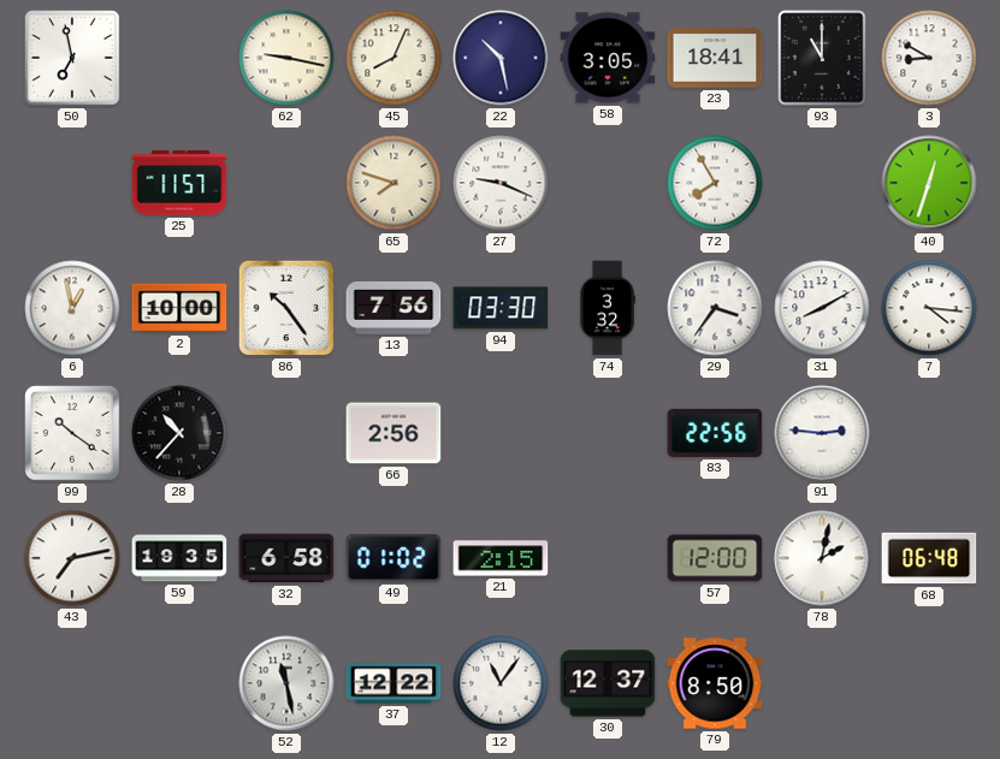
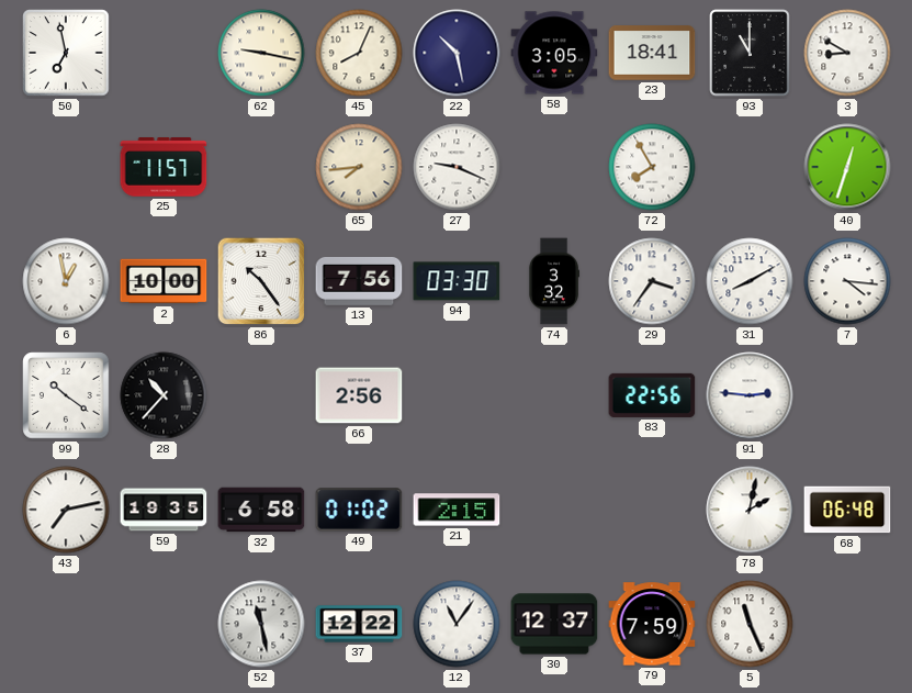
65: 7:48 -> 7:44
57: 12:00 -> none
79: 8:50 -> 7:59
5: none -> 11:26
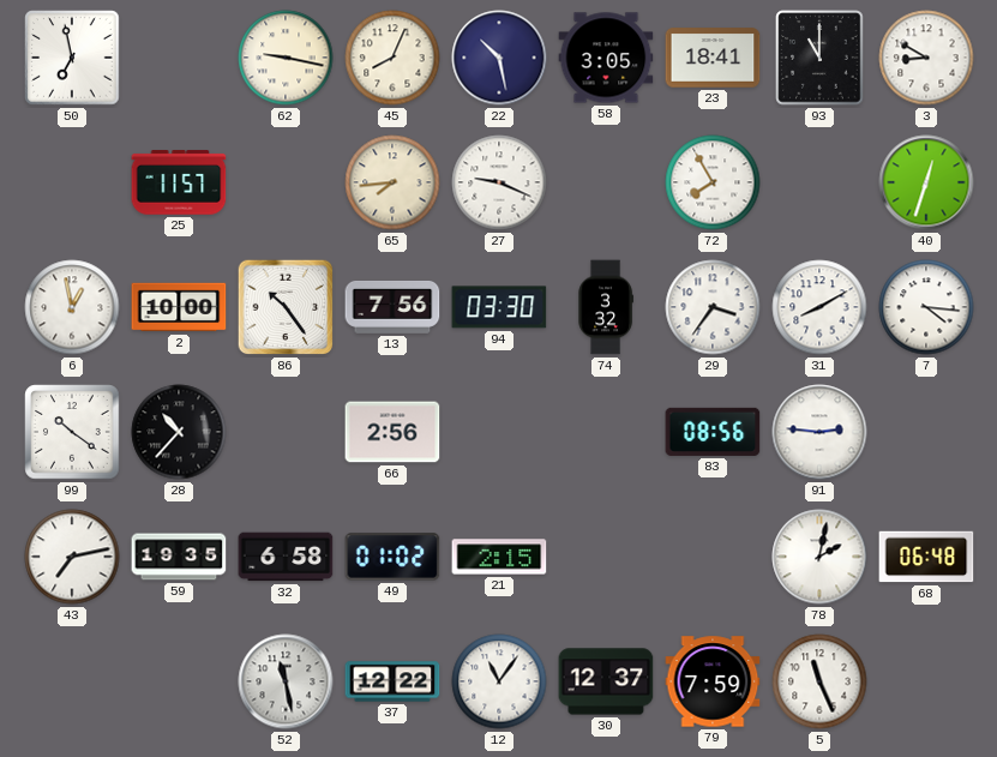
83: 22:56 -> 08:56
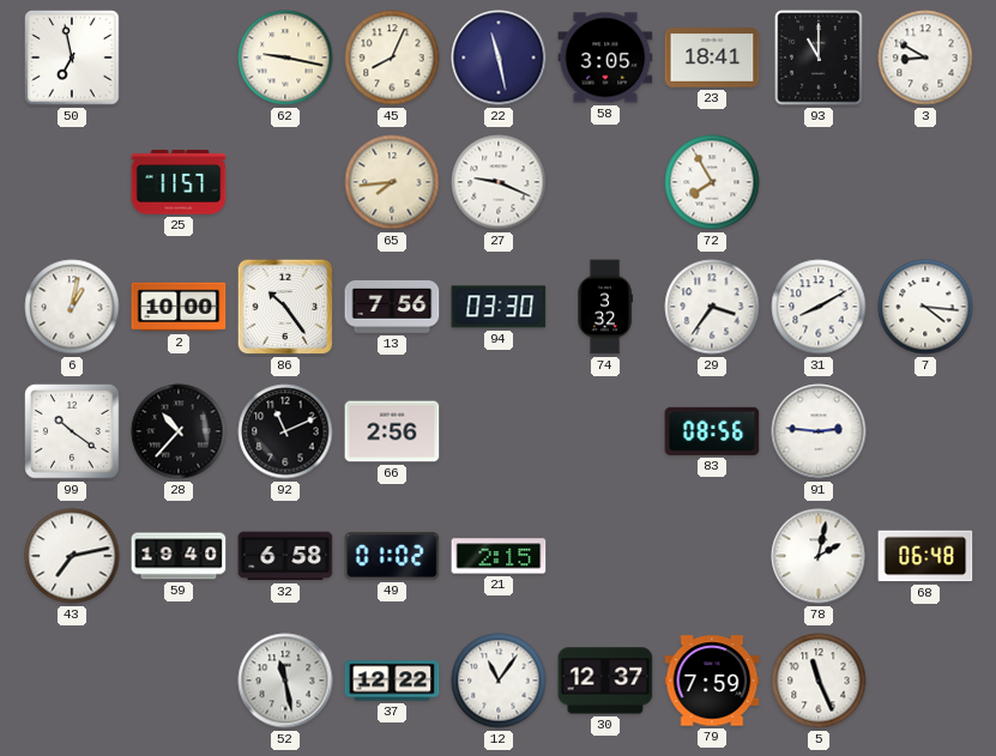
22: 10:28 -> 11:28
40: 12:33 -> none
6: 12:58 -> 1:02
92: none -> 11:11
59: 19:35 -> 19:40
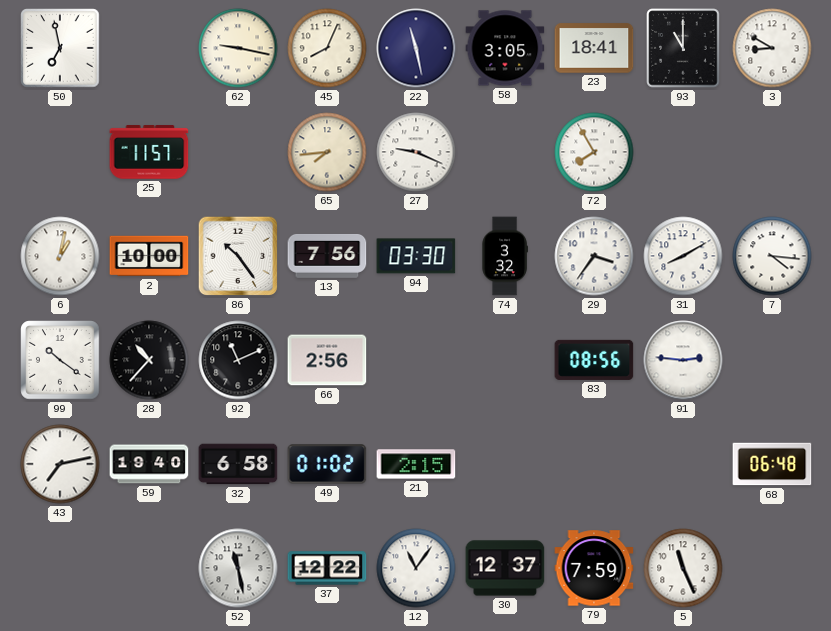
78: 2:02 -> none
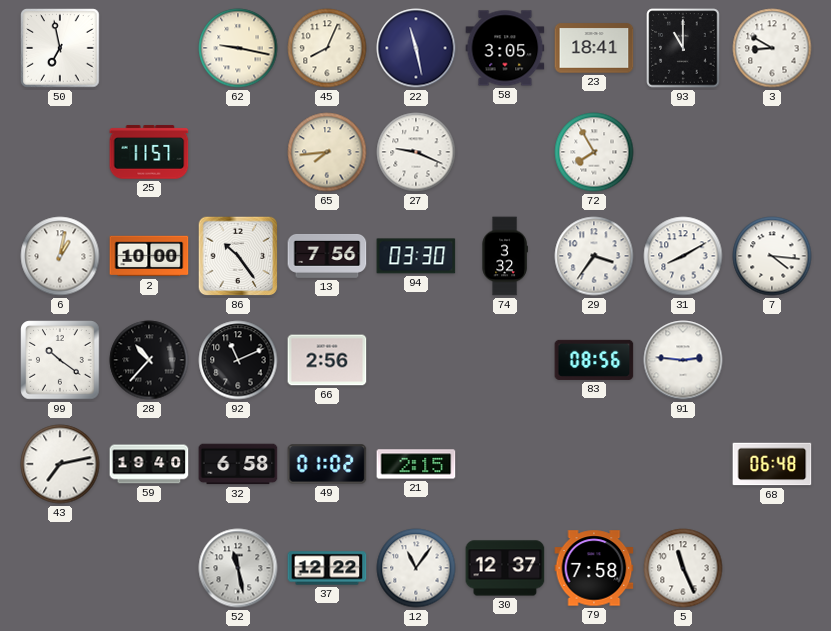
79: 7:59 -> 7:58
